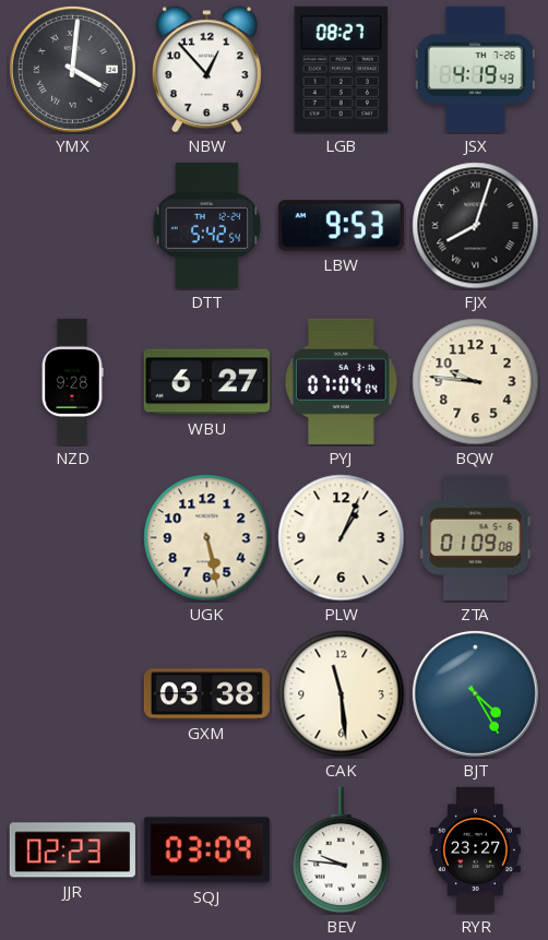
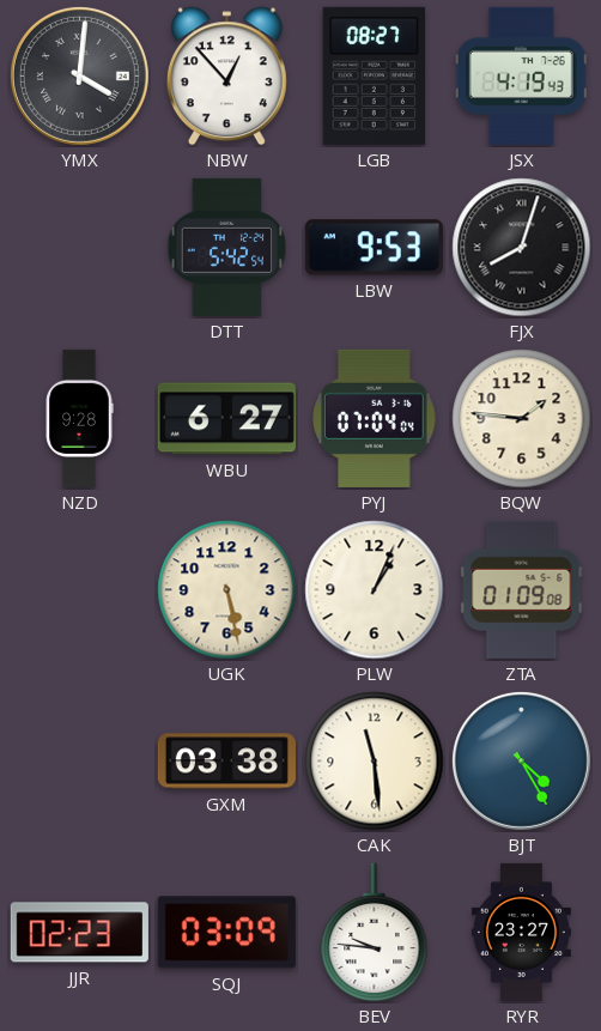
BQW: 9:46 -> 1:46
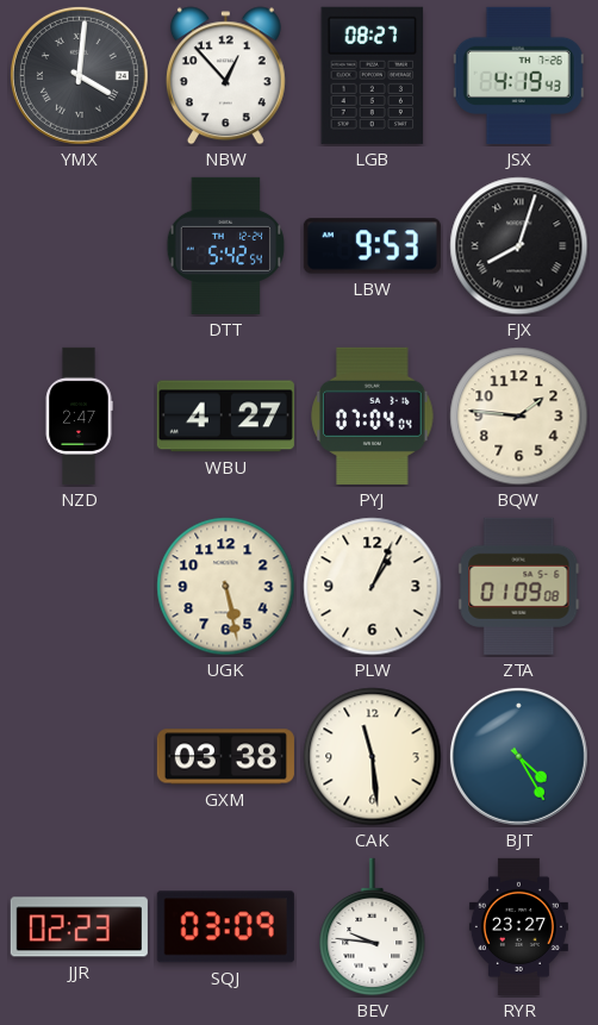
NZD: 9:28 -> 2:47
WBU: 6:27 -> 4:27
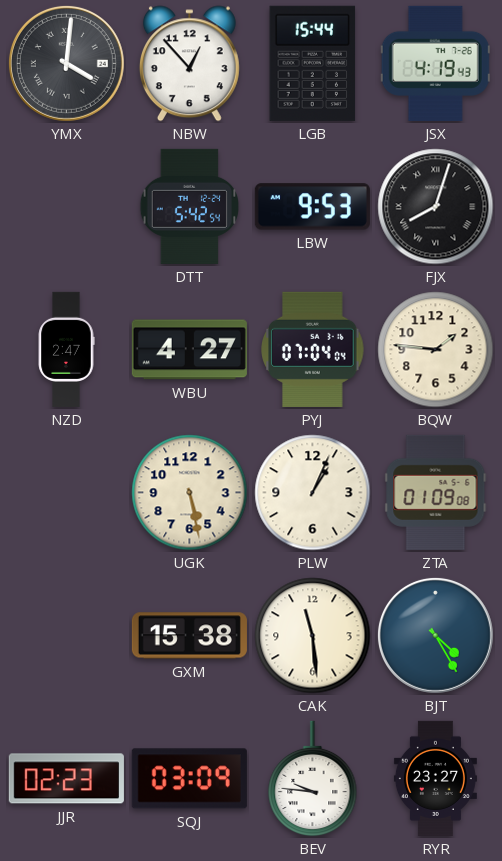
LGB: 08:27 -> 15:44
GXM: 03:38 -> 15:38
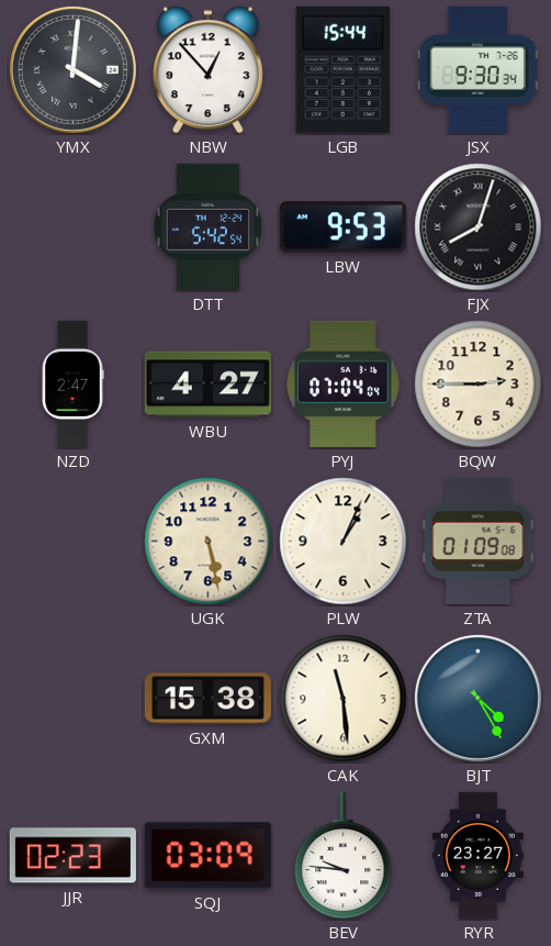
JSX: 4:19 -> 9:30
BQW: 1:46 -> 2:45
